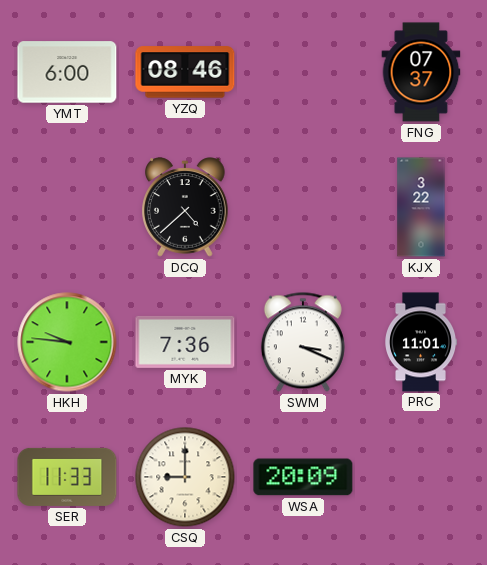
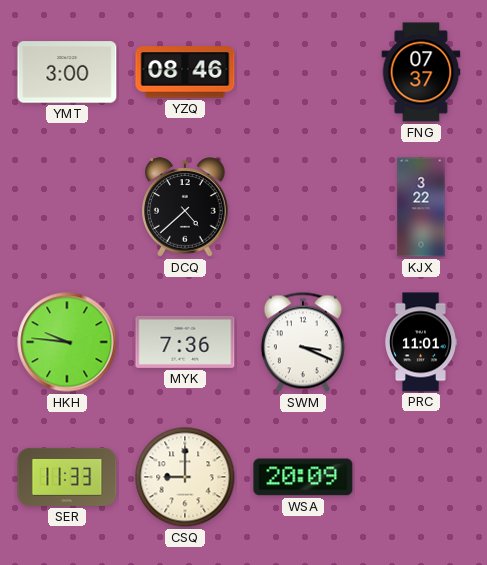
YMT: 6:00 -> 3:00
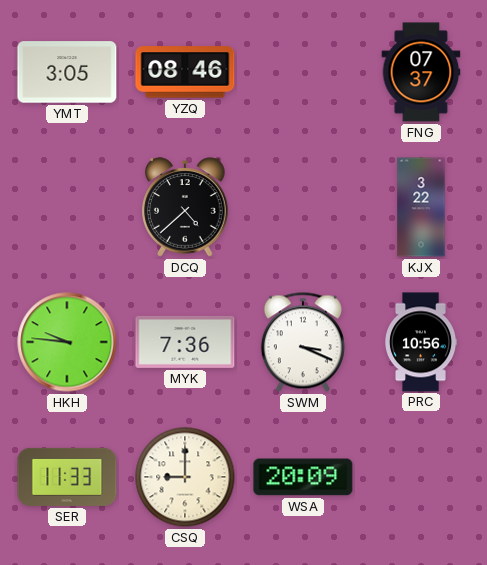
YMT: 3:00 -> 3:05
PRC: 11:01 -> 10:56
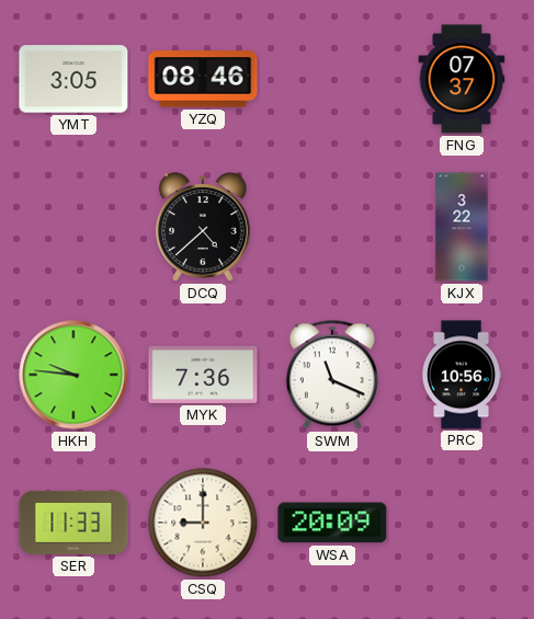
SWM: 3:19 -> 11:19
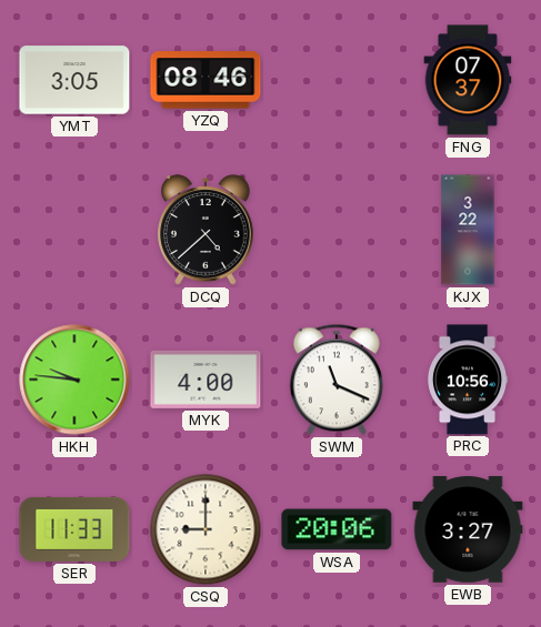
MYK: 7:36 -> 4:00
WSA: 20:09 -> 20:06
EWB: none -> 3:27
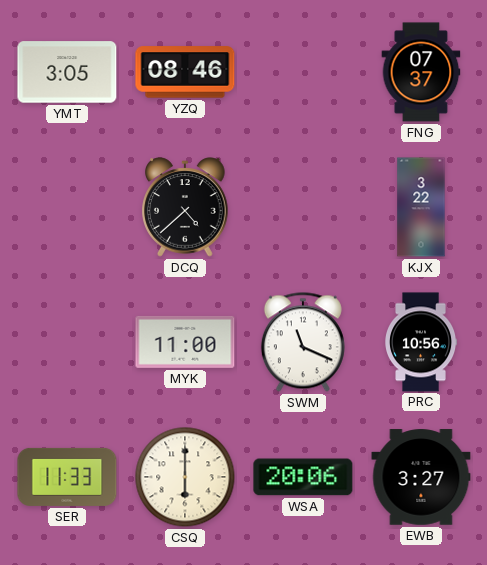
HKH: 9:46 -> none
MYK: 4:00 -> 11:00
CSQ: 9:00 -> 6:00
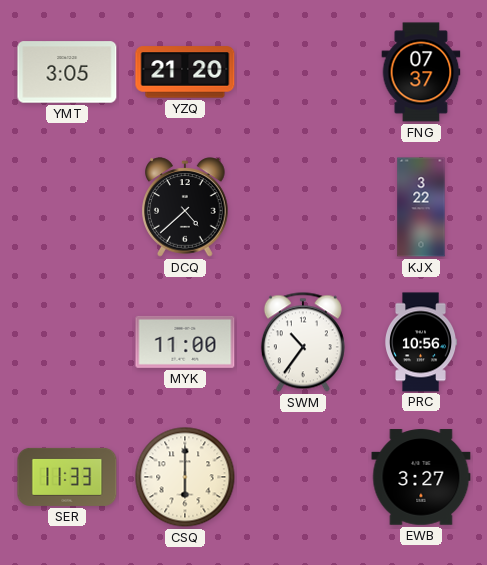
YZQ: 08:46 -> 21:20
SWM: 11:19 -> 10:36
WSA: 20:06 -> none
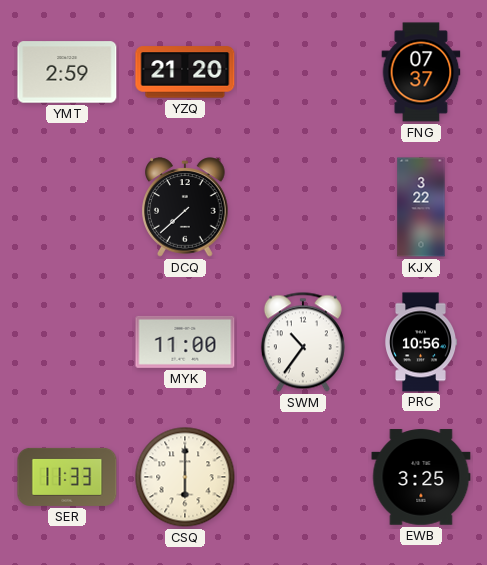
YMT: 3:05 -> 2:59
DCQ: 4:38 -> 7:38
EWB: 3:27 -> 3:25
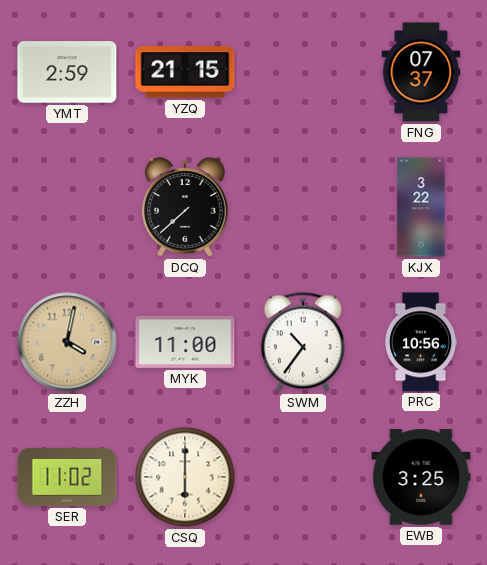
YZQ: 21:20 -> 21:15
ZZH: none -> 4:02
SER: 11:33 -> 11:02
